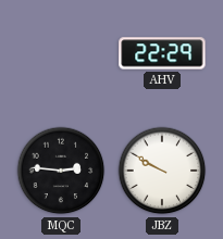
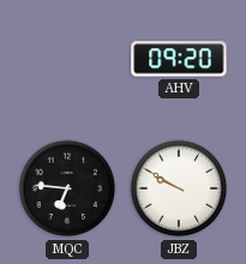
AHV: 22:29 -> 09:20
MQC: 2:46 -> 6:46
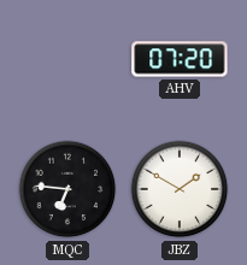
AHV: 09:20 -> 07:20
JBZ: 9:50 -> 1:50
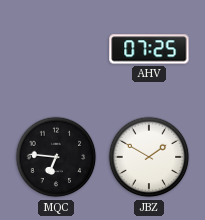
AHV: 07:20 -> 07:25
